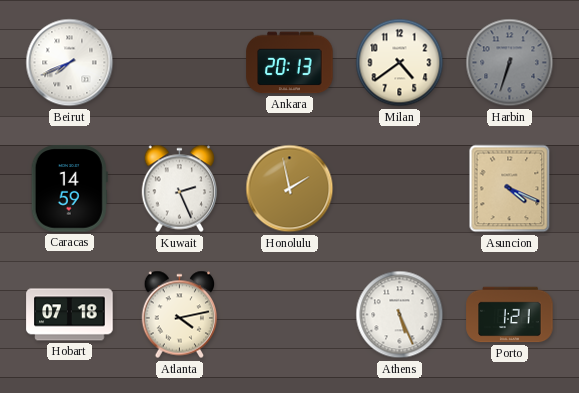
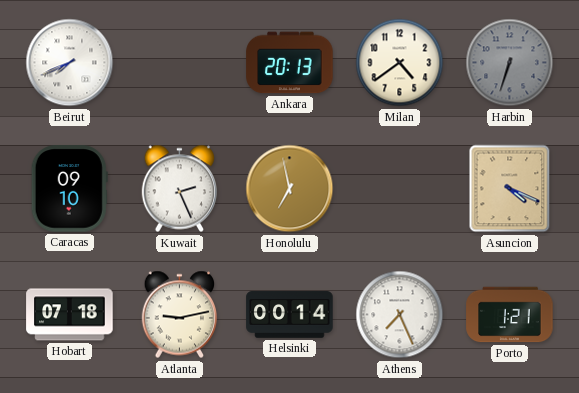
Caracas: 14:59 -> 09:10
Honolulu: 1:58 -> 6:58
Atlanta: 4:13 -> 9:13
Helsinki: none -> 00:14
Athens: 5:26 -> 7:26
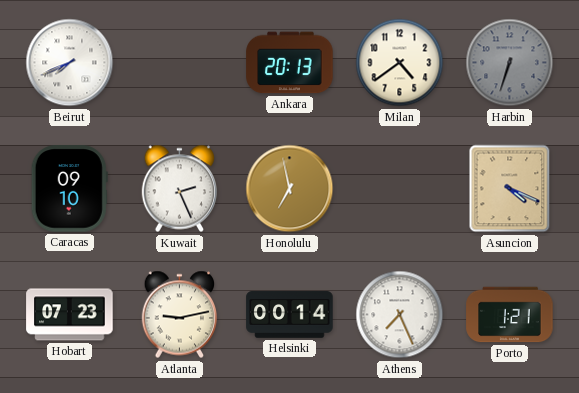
Hobart: 07:18 -> 07:23
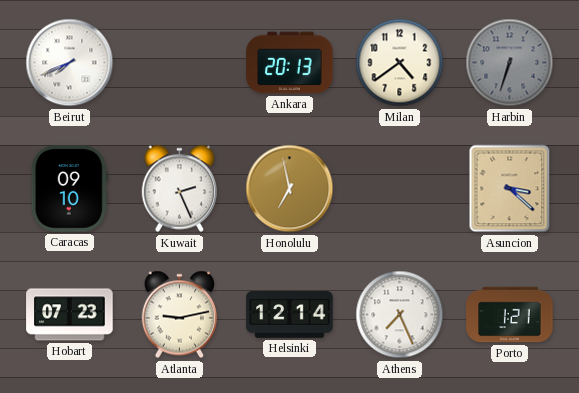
Asuncion: 4:19 -> 3:22
Helsinki: 00:14 -> 12:14
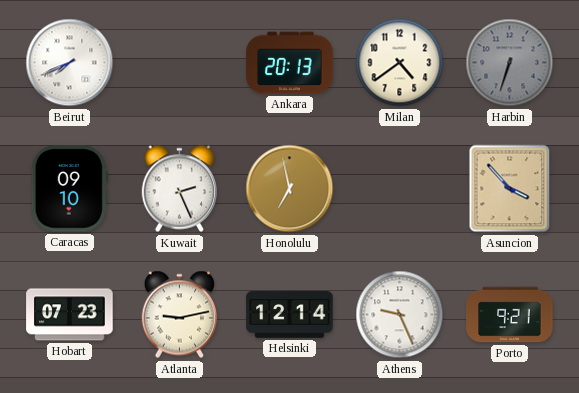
Asuncion: 3:22 -> 3:53
Athens: 7:26 -> 9:26
Porto: 1:21 -> 9:21
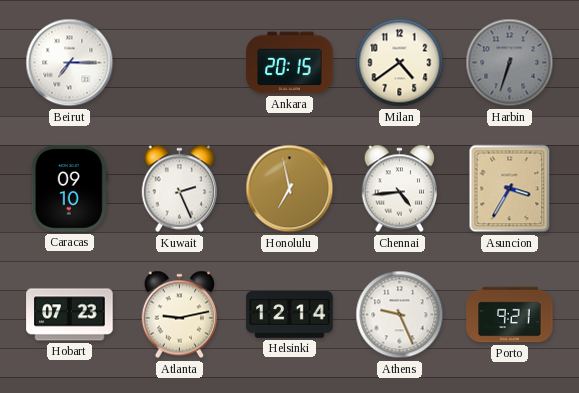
Beirut: 7:41 -> 7:15
Ankara: 20:13 -> 20:15
Chennai: none -> 4:44
Asuncion: 3:53 -> 3:35
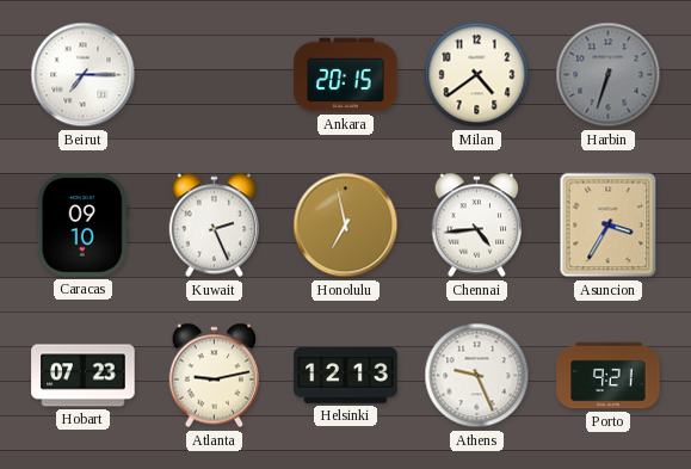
Helsinki: 12:14 -> 12:13
